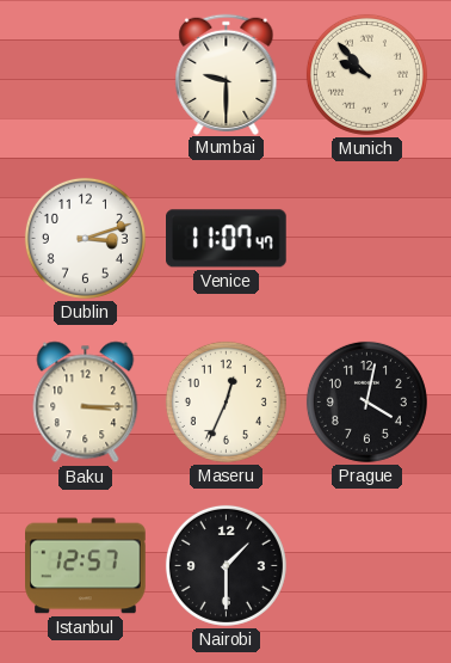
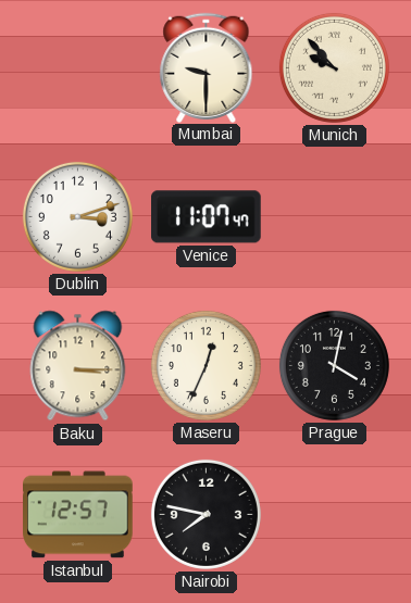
Nairobi: 1:30 -> 7:47
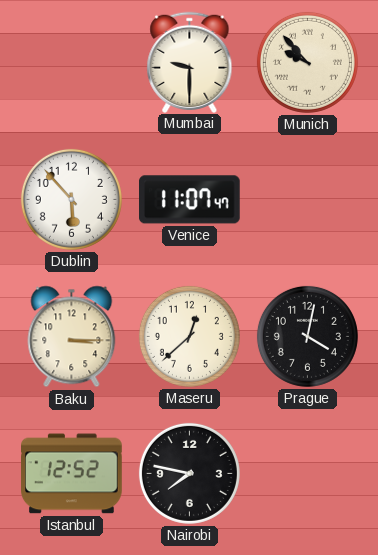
Dublin: 3:12 -> 5:53
Maseru: 12:34 -> 12:38
Istanbul: 12:57 -> 12:52
